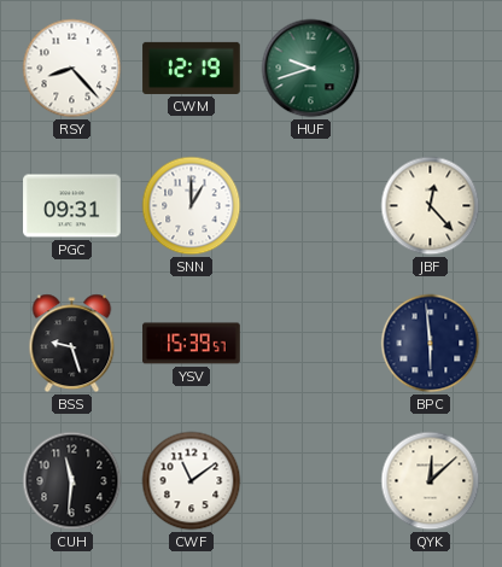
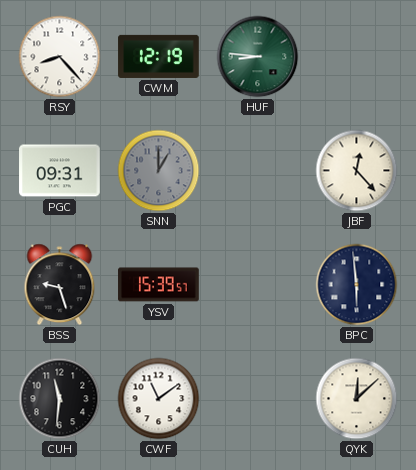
HUF: 9:42 -> 8:46
SNN dial: white -> grey
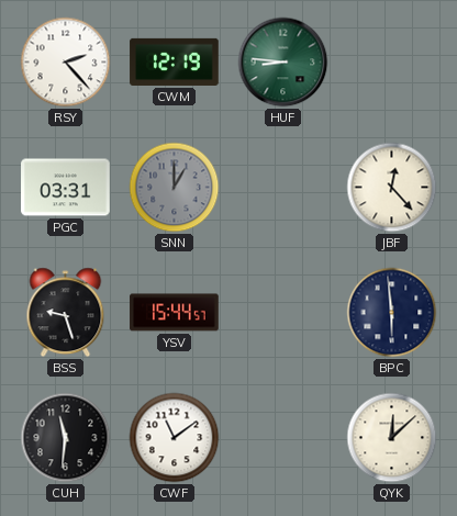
RSY: 8:23 -> 2:23
PGC: 09:31 -> 03:31
YSV: 15:39 -> 15:44
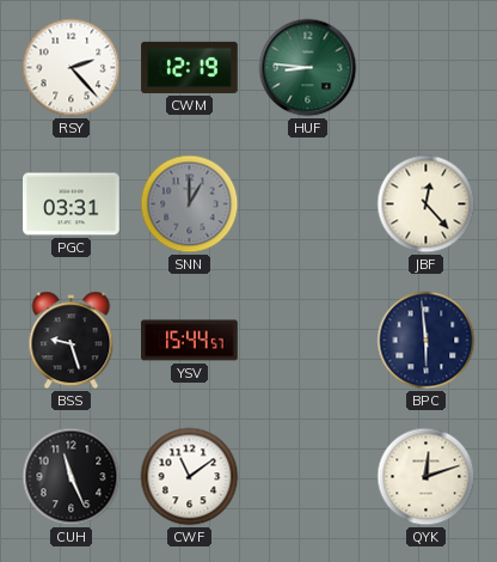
CUH: 11:31 -> 11:26
QYK: 12:08 -> 12:12
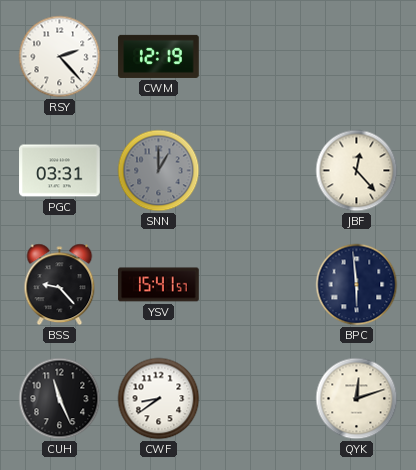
HUF: 8:46 -> none
BSS: 9:27 -> 9:23
YSV: 15:44 -> 15:41
CWF: 11:09 -> 8:39
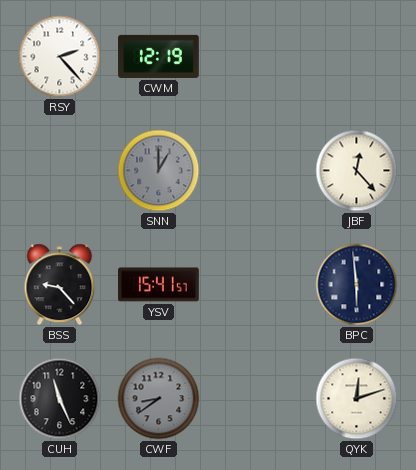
PGC: 03:31 -> none
CWF dial: white -> grey
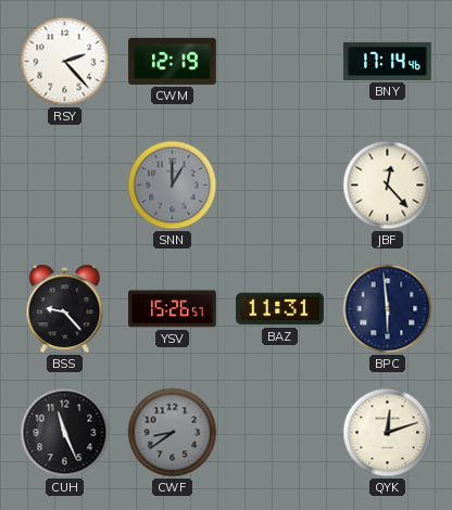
BNY: none -> 17:14
YSV: 15:41 -> 15:26
BAZ: none -> 11:31
